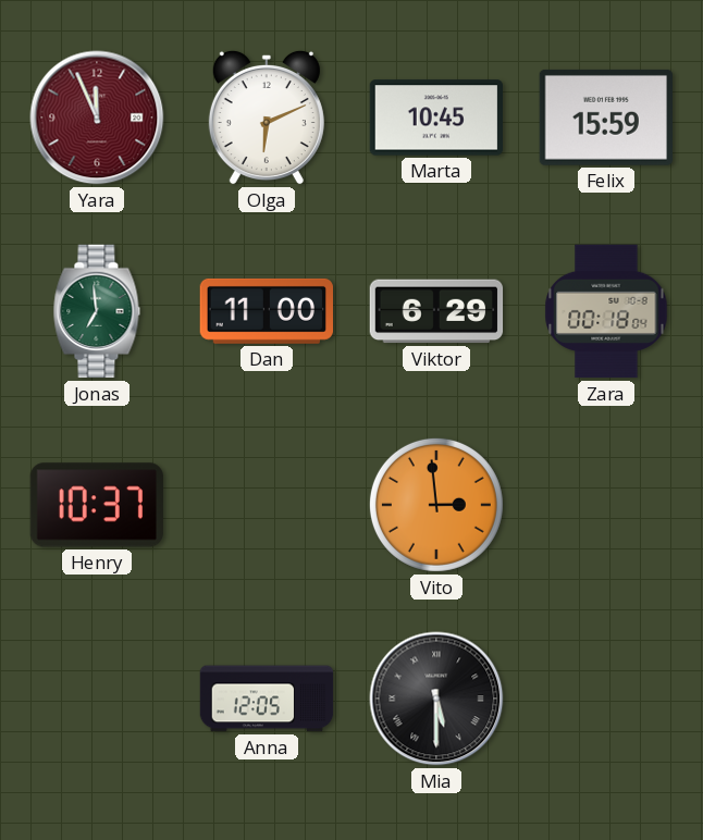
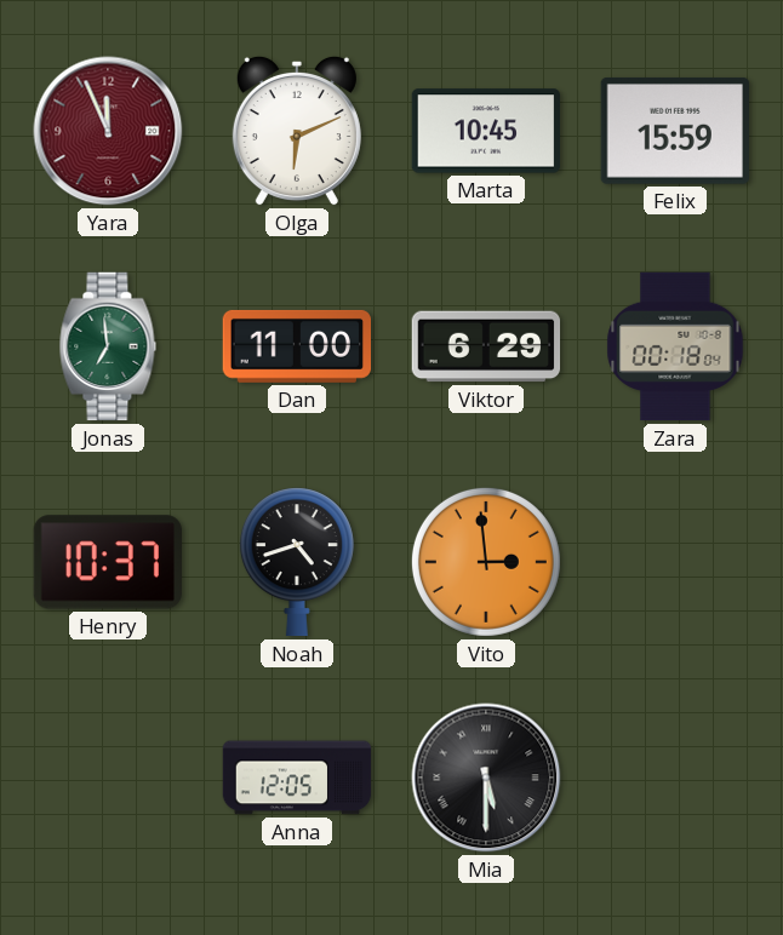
Noah: none -> 4:42
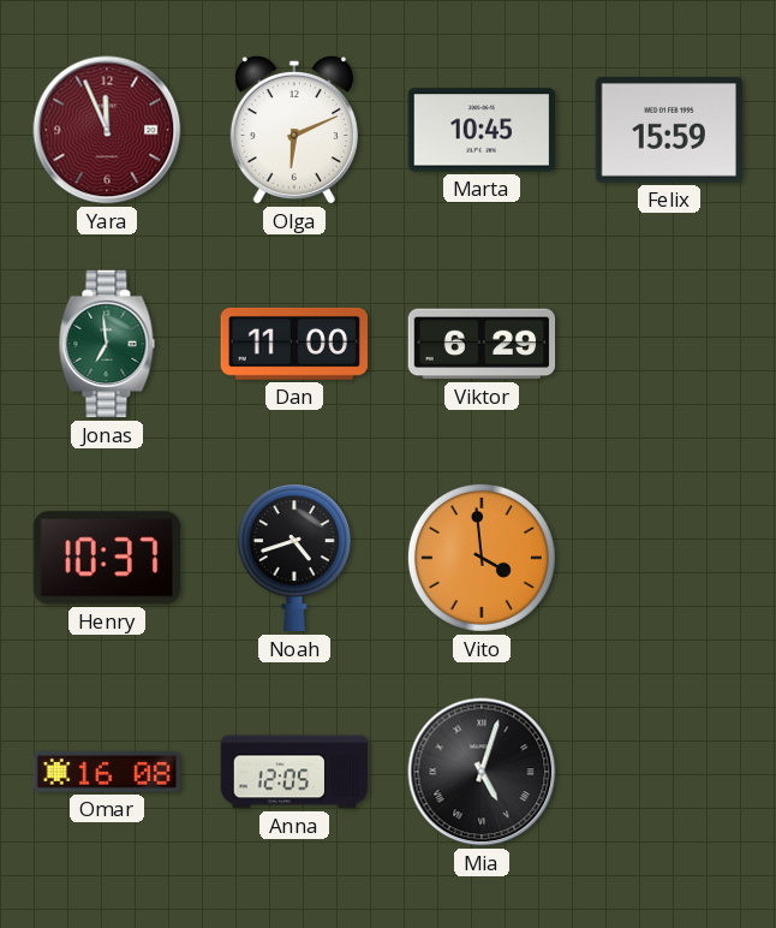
Zara: 00:18 -> none
Vito: 2:59 -> 3:59
Omar: none -> 16:08
Mia: 5:30 -> 5:03
